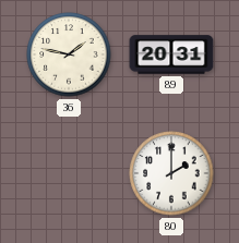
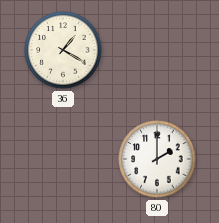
36: 1:47 -> 1:20
89: 20:31 -> none
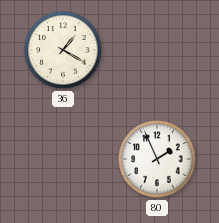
80: 2:00 -> 1:56
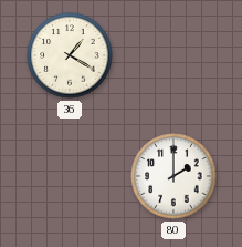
80: 1:56 -> 2:00
